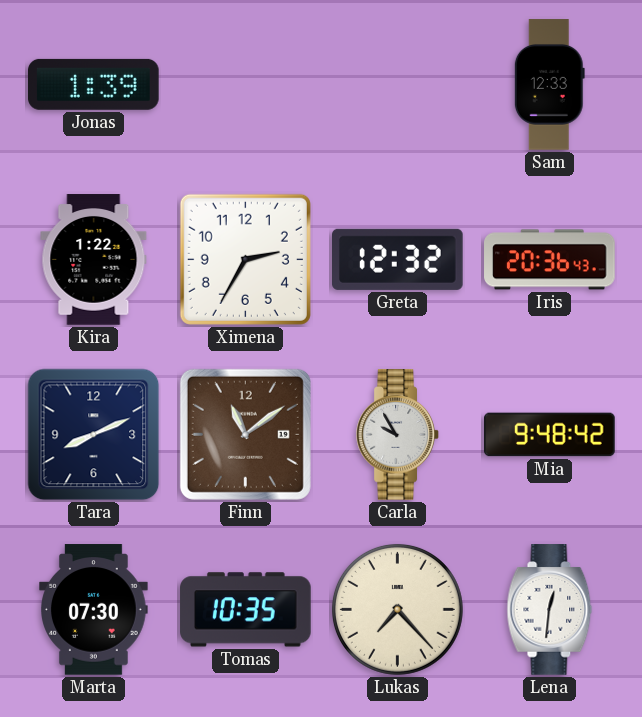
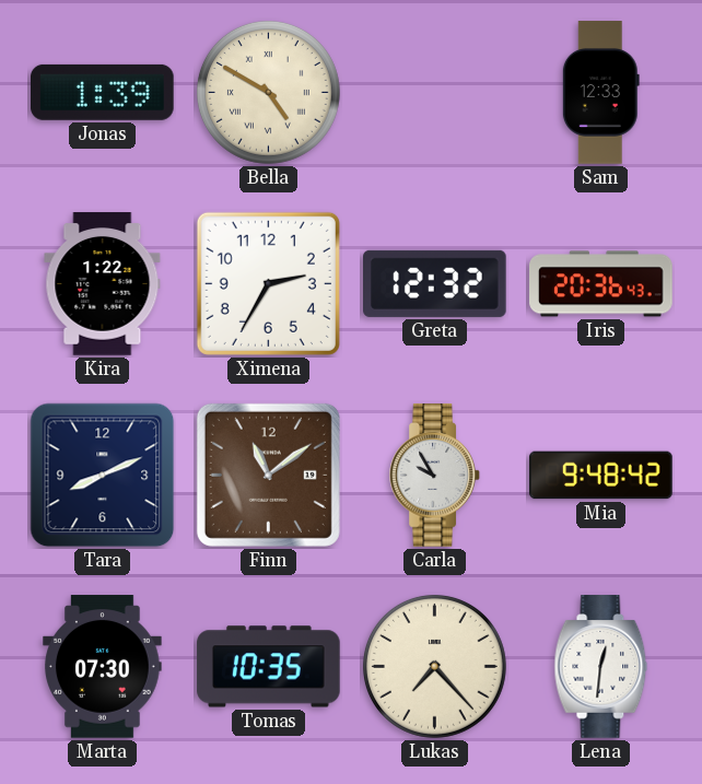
Bella: none -> 4:50
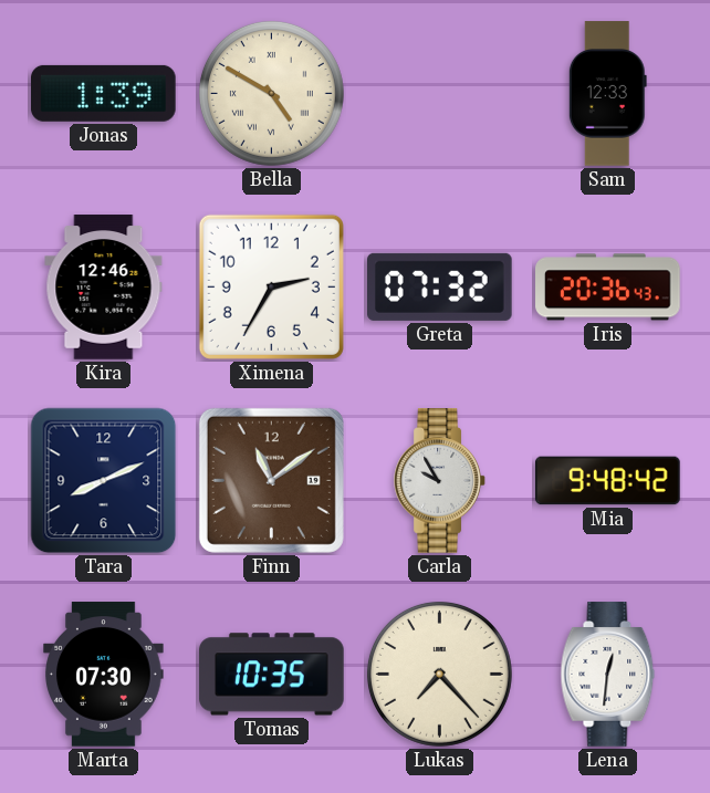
Kira: 1:22 -> 12:46
Greta: 12:32 -> 07:32
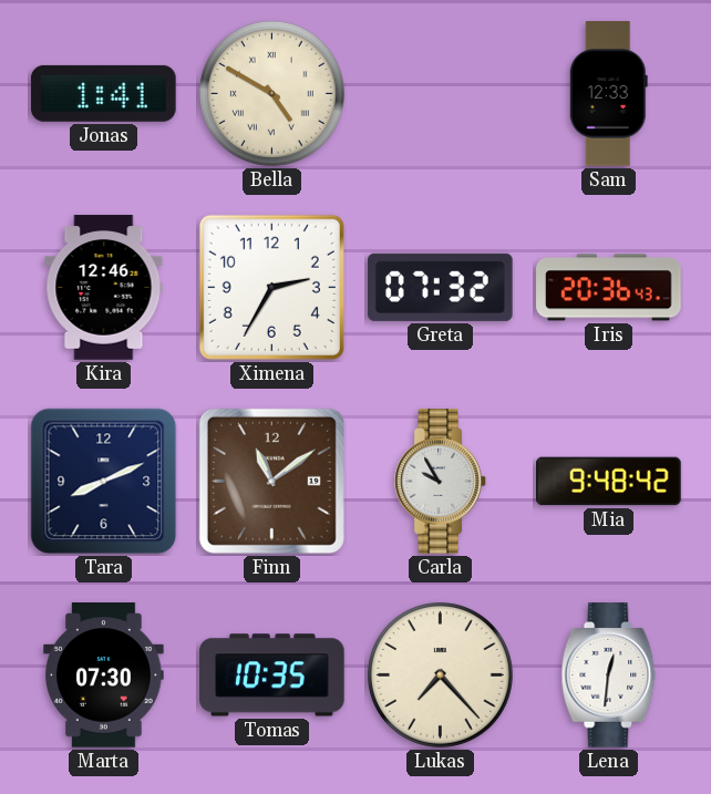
Jonas: 1:39 -> 1:41
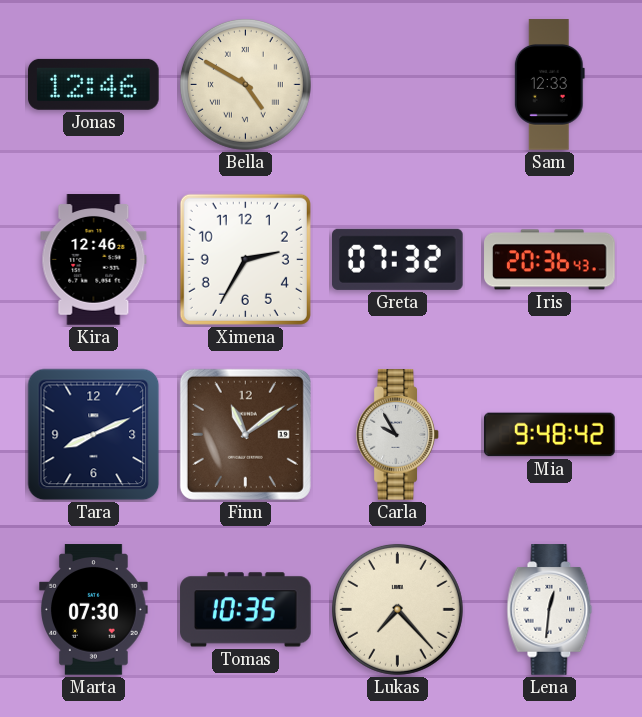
Jonas: 1:41 -> 12:46
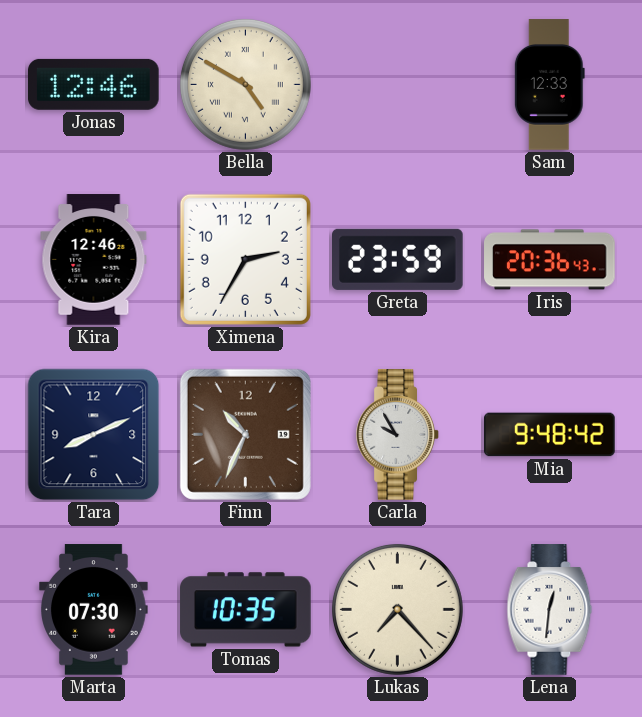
Greta: 07:32 -> 23:59
Finn: 11:09 -> 10:34
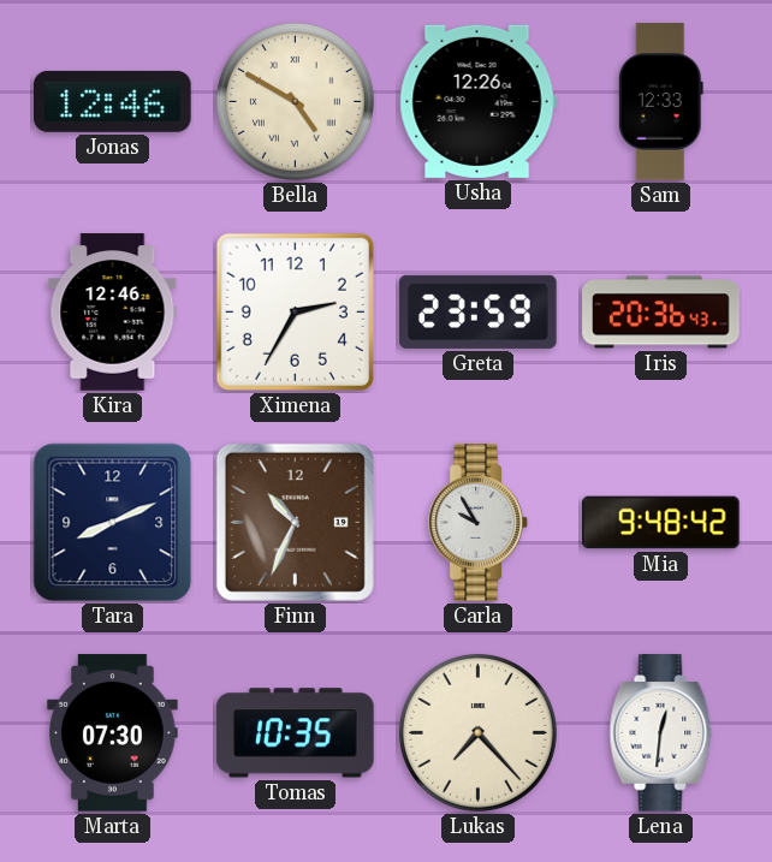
Usha: none -> 12:26
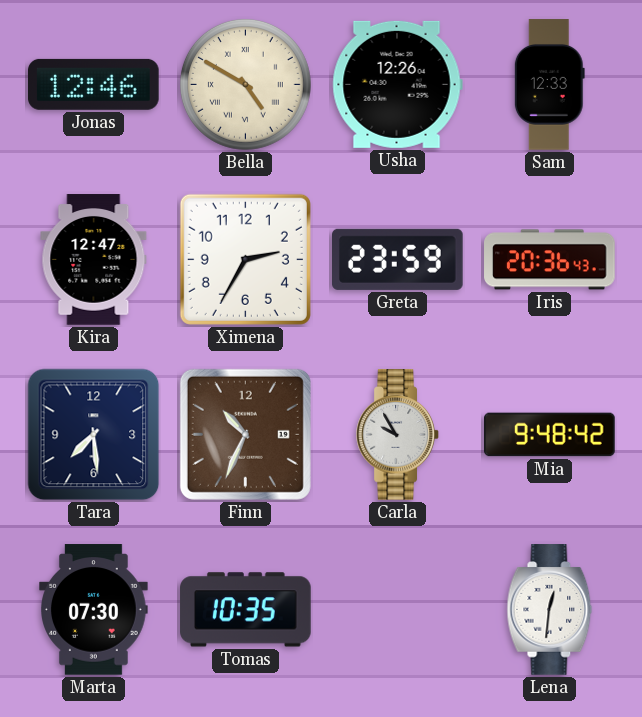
Kira: 12:46 -> 12:47
Tara: 8:11 -> 7:29
Lukas: 7:23 -> none
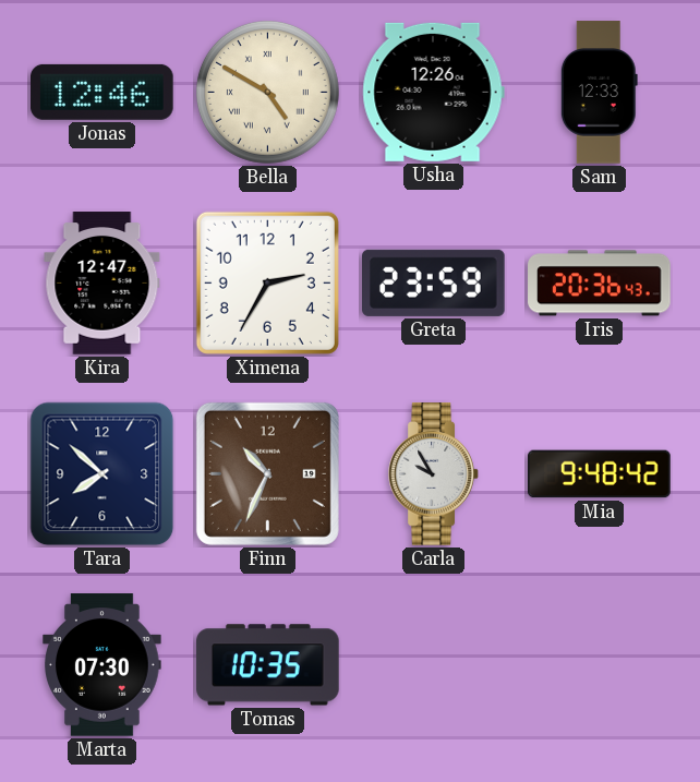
Tara: 7:29 -> 7:52
Lena: 12:31 -> none
